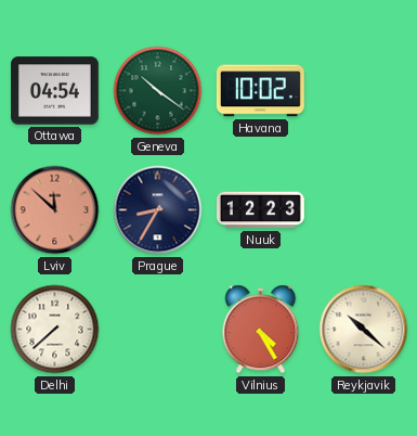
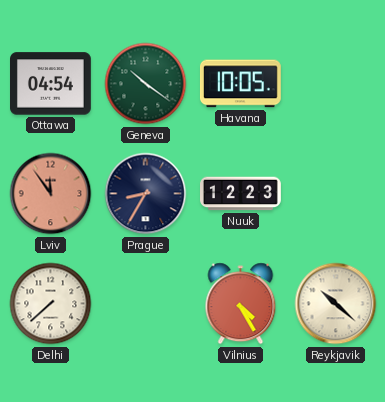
Havana: 10:02 -> 10:05
Lviv: 11:52 -> 11:54
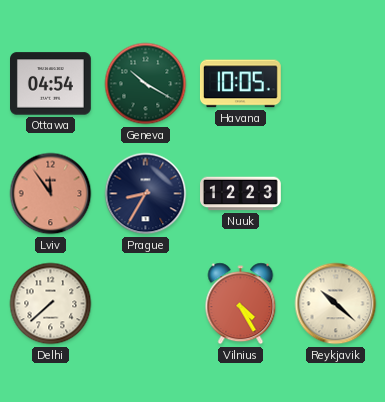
Geneva: 10:21 -> 10:20
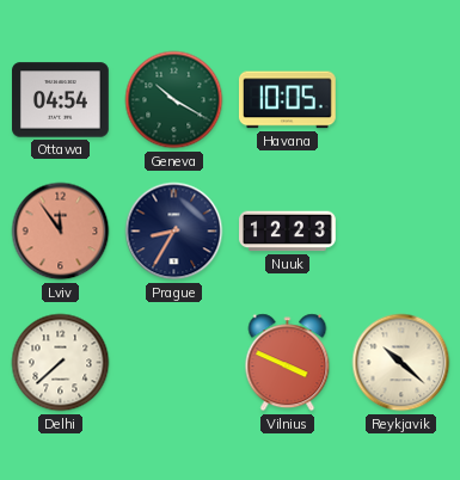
Vilnius: 4:25 -> 3:49
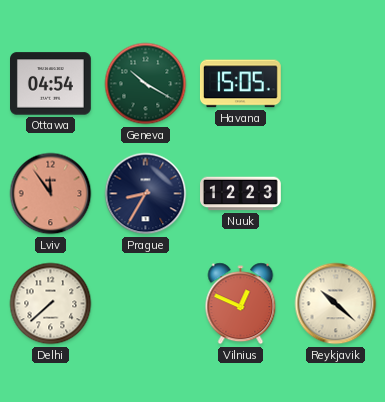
Havana: 10:05 -> 15:05
Vilnius: 3:49 -> 12:49
